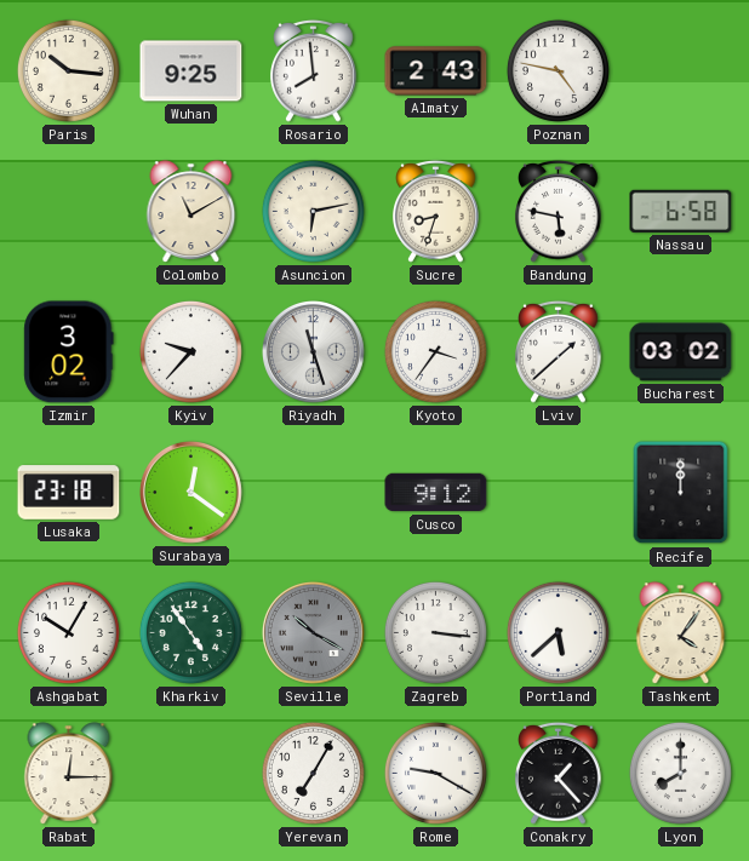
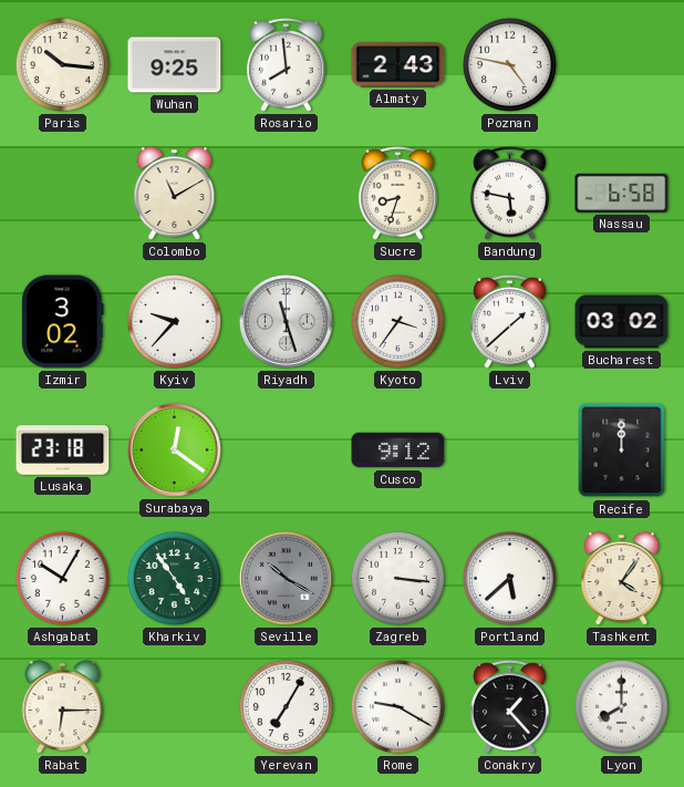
Asuncion: 6:13 -> none
Rabat: 12:15 -> 6:15
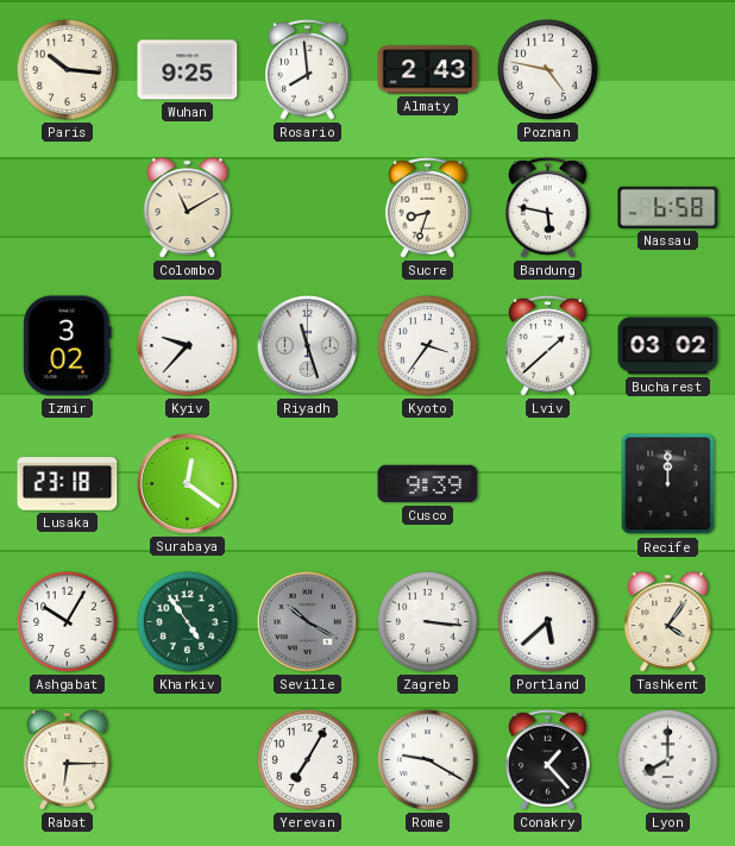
Cusco: 9:12 -> 9:39
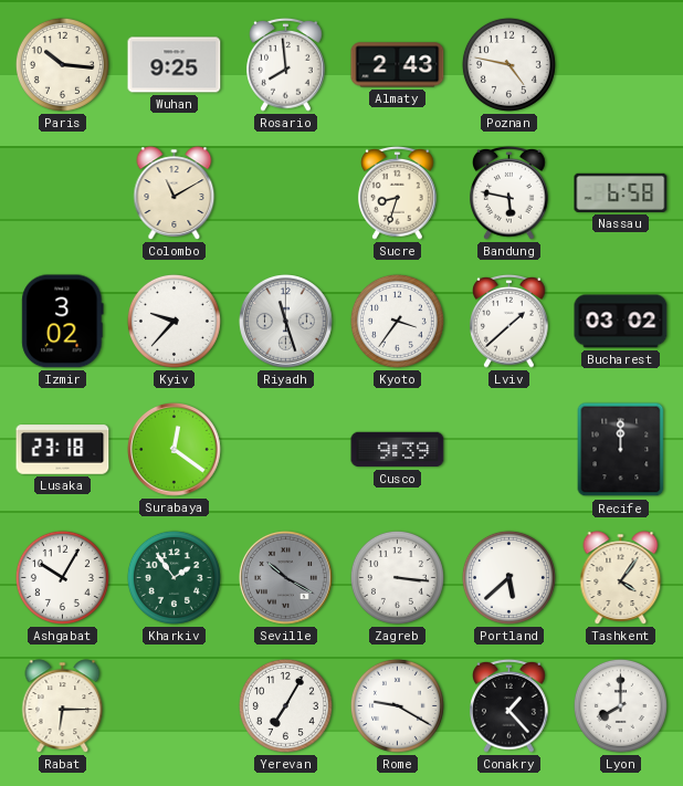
Kharkiv: 4:54 -> 1:54
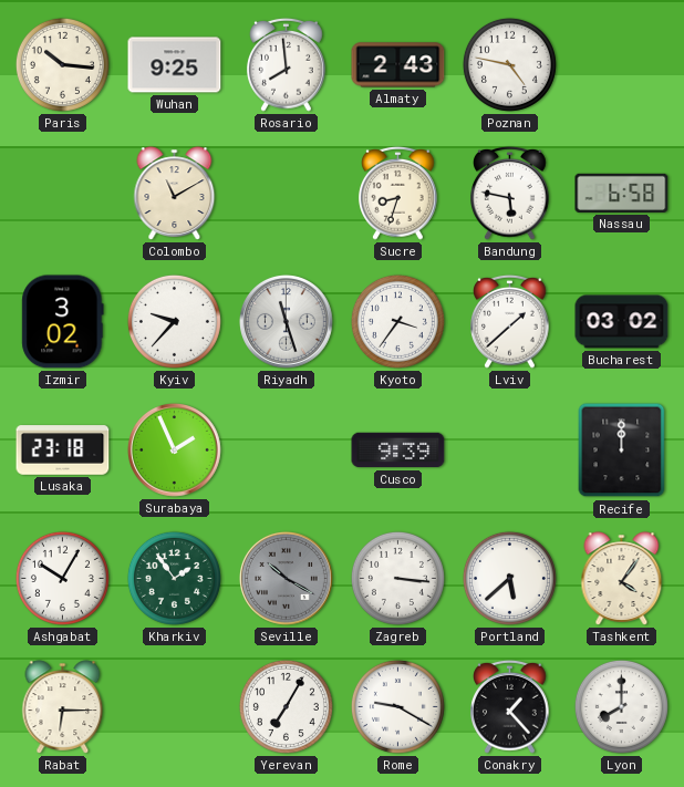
Surabaya: 12:21 -> 1:56
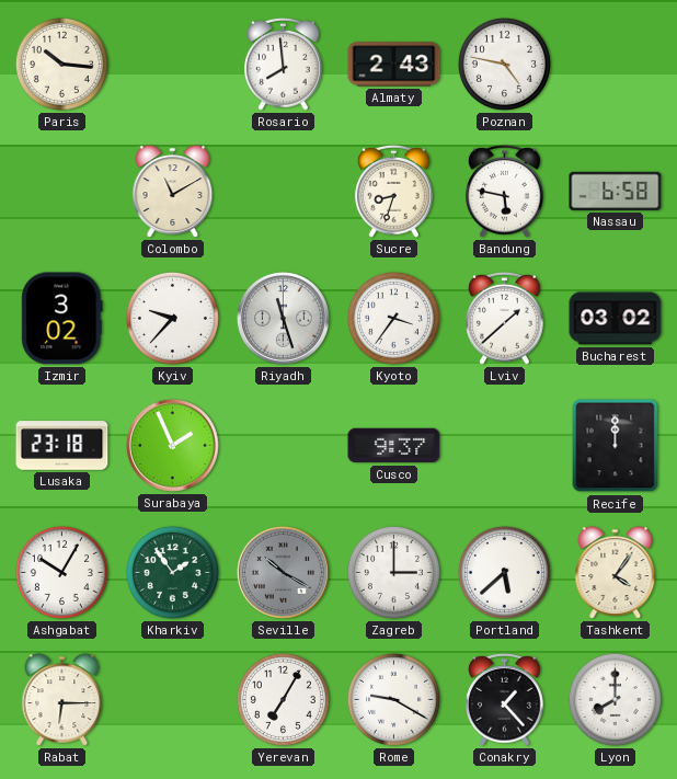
Wuhan: 9:25 -> none
Cusco: 9:39 -> 9:37
Zagreb: 3:16 -> 3:00
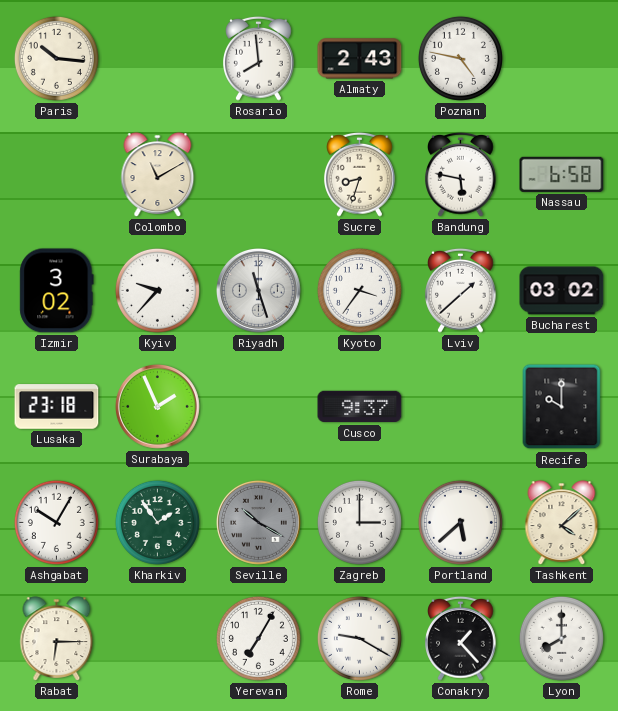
Recife: 12:00 -> 10:00
Tashkent: 4:06 -> 4:08
